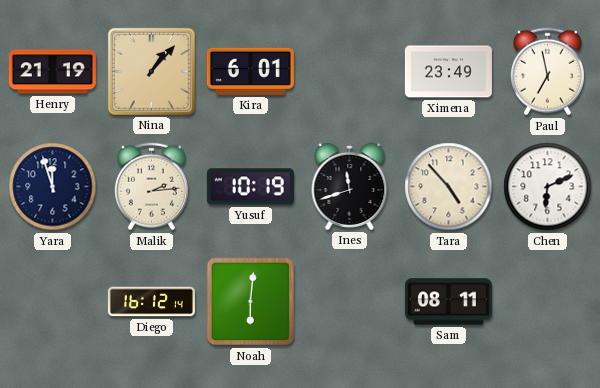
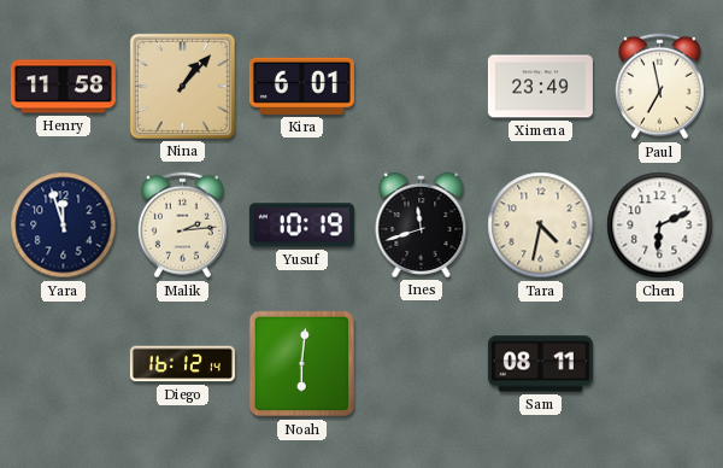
Henry: 21:19 -> 11:58
Tara: 4:53 -> 4:32
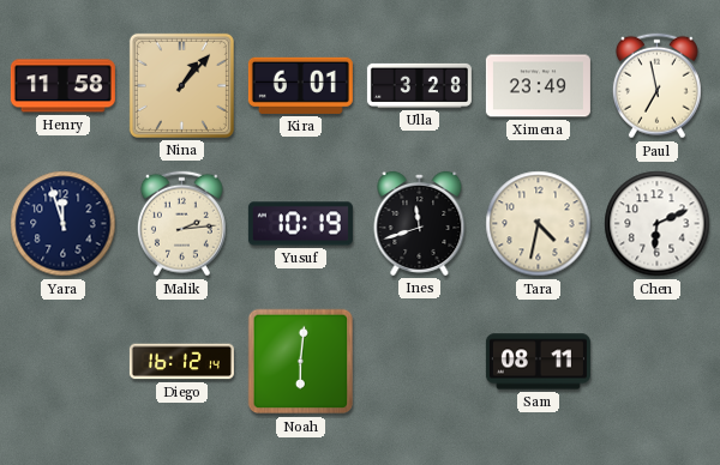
Ulla: none -> 3:28
